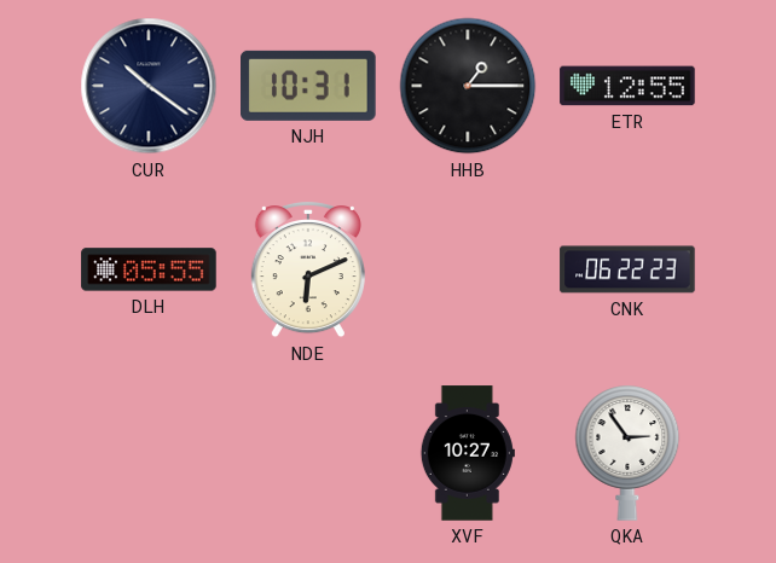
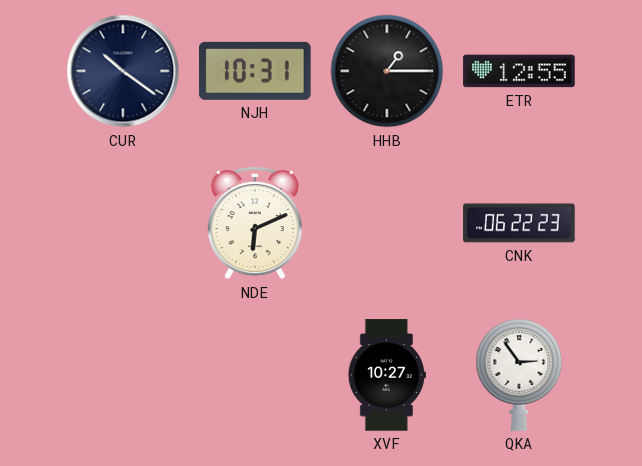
DLH: 05:55 -> none
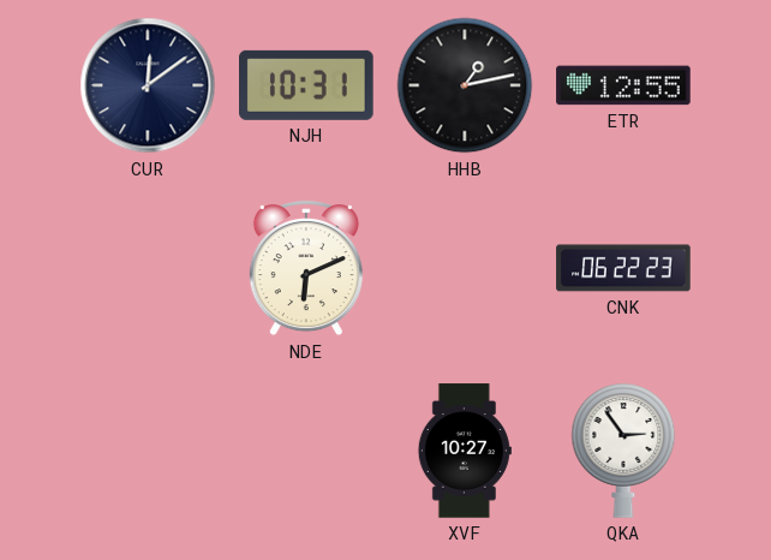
CUR: 10:21 -> 12:09
HHB: 1:15 -> 1:13
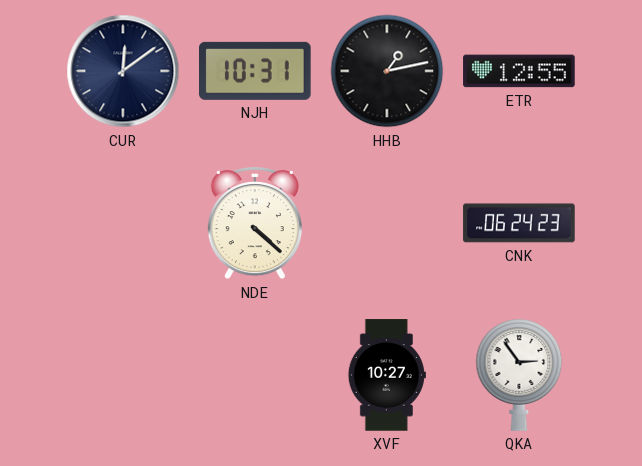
NDE: 6:11 -> 4:22
CNK: 06:22 -> 06:24
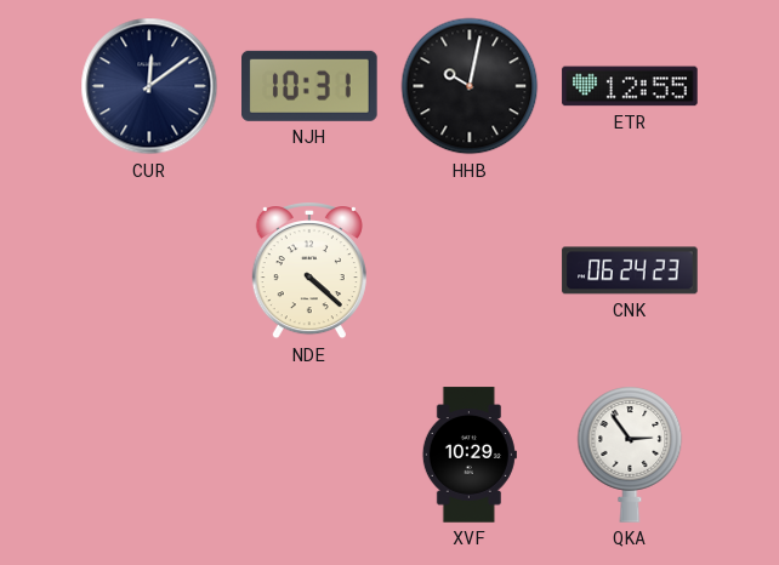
HHB: 1:13 -> 10:02
XVF: 10:27 -> 10:29
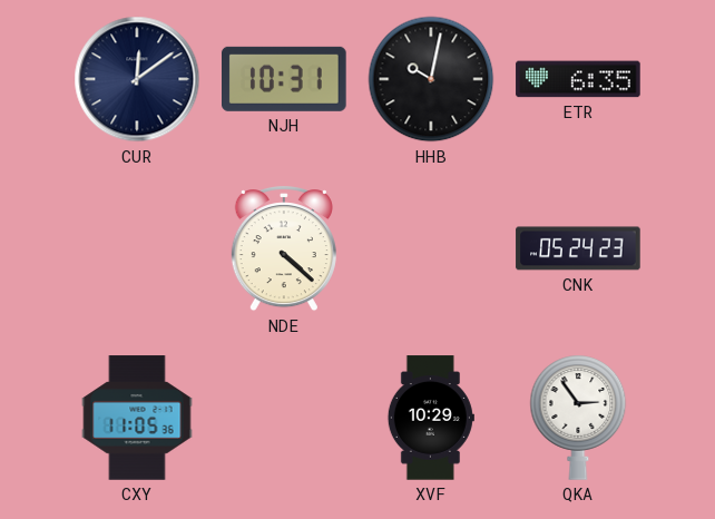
ETR: 12:55 -> 6:35
CNK: 06:24 -> 05:24
CXY: none -> 11:05
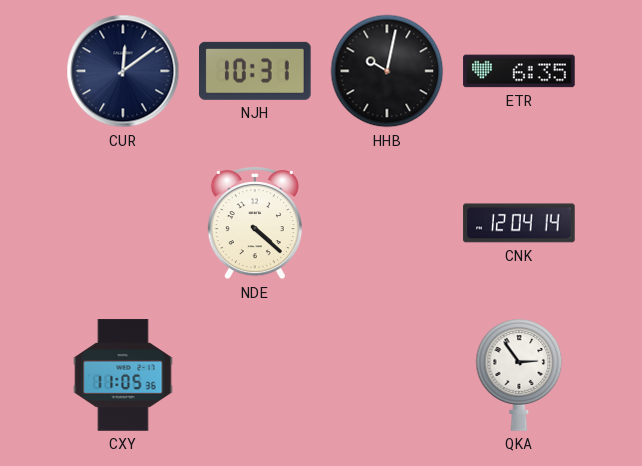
CNK: 05:24 -> 12:04
XVF: 10:29 -> none
